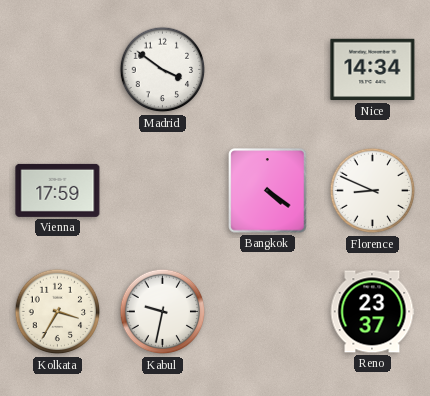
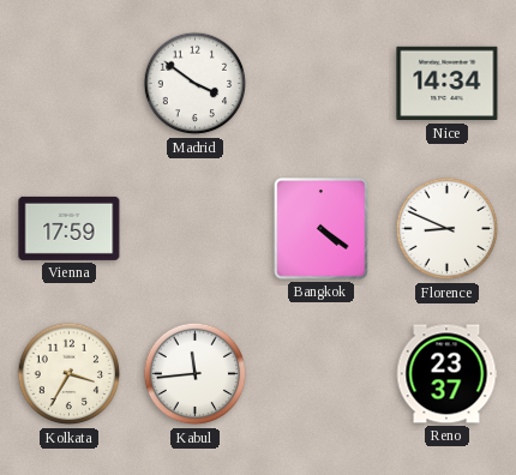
Kabul: 9:32 -> 11:44
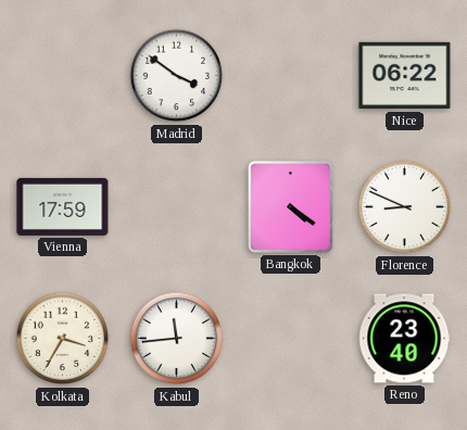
Nice: 14:34 -> 06:22
Reno: 23:37 -> 23:40
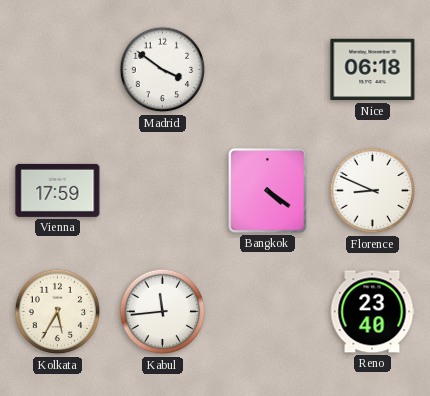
Nice: 06:22 -> 06:18
Kolkata: 3:35 -> 5:35
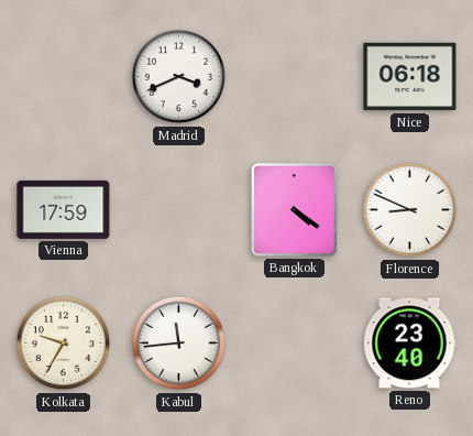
Madrid: 3:51 -> 3:41
Kolkata: 5:35 -> 9:35
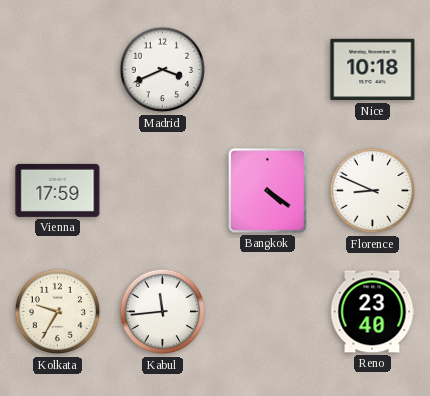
Nice: 06:18 -> 10:18
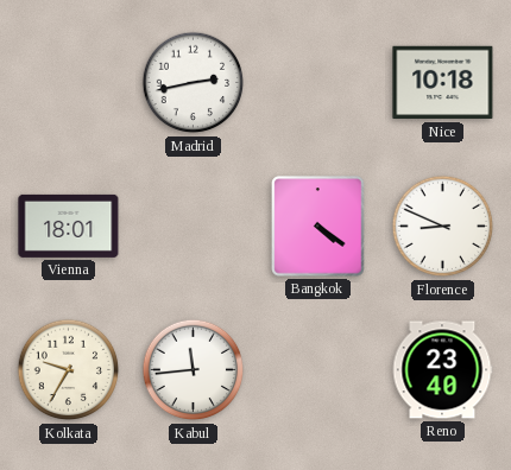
Madrid: 3:41 -> 2:43
Vienna: 17:59 -> 18:01
